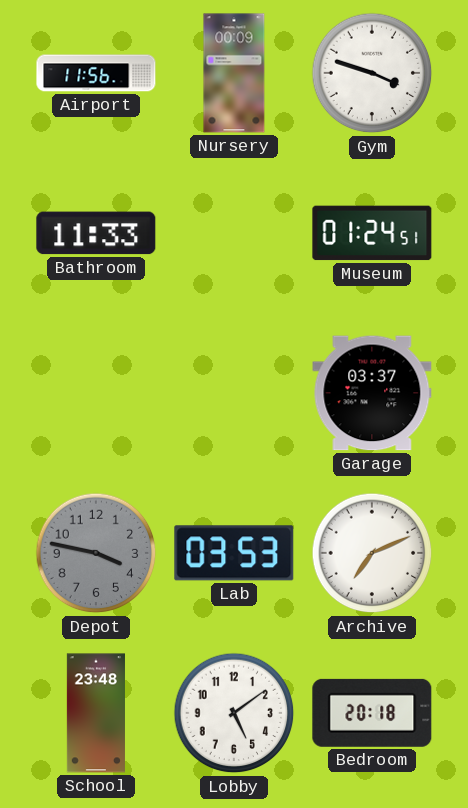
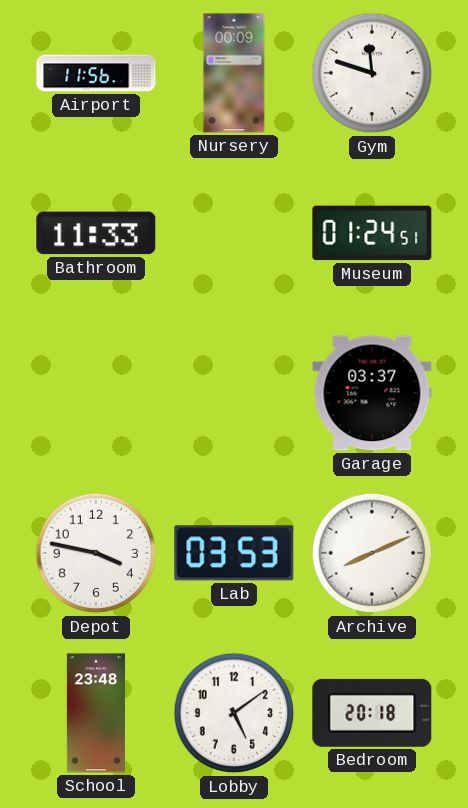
Gym: 3:48 -> 11:48
Depot dial: grey -> white
Archive: 7:11 -> 8:11
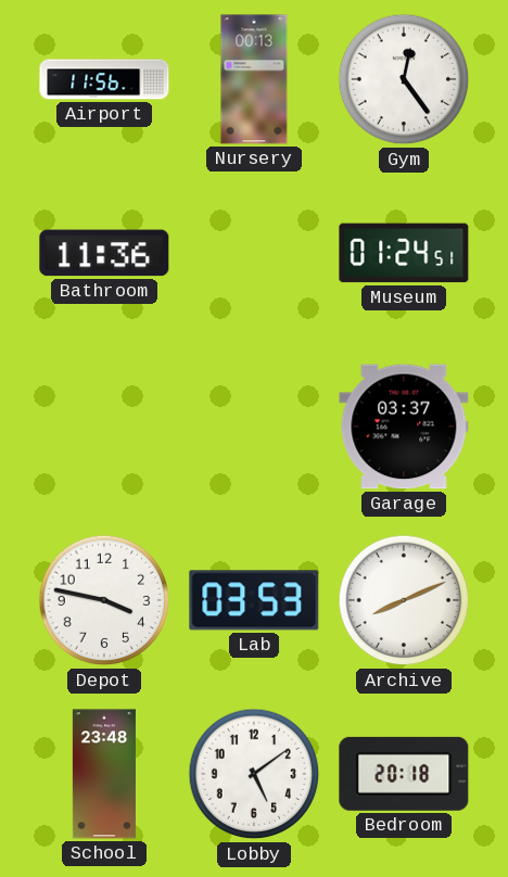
Nursery: 00:09 -> 00:13
Gym: 11:48 -> 12:24
Bathroom: 11:33 -> 11:36
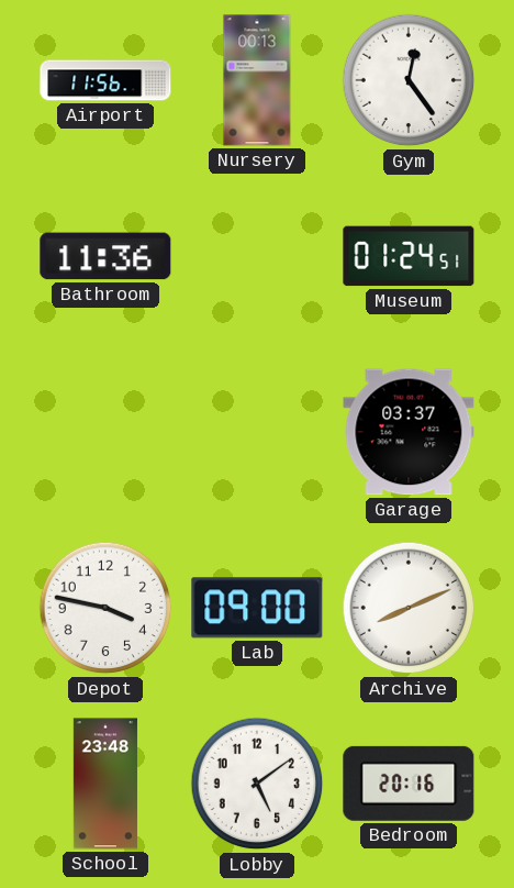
Lab: 03:53 -> 09:00
Bedroom: 20:18 -> 20:16
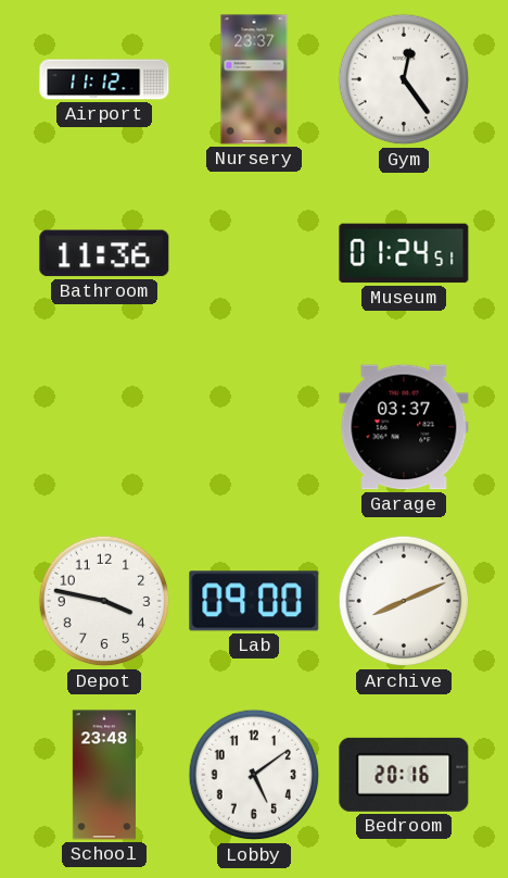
Airport: 11:56 -> 11:12
Nursery: 00:13 -> 23:37
